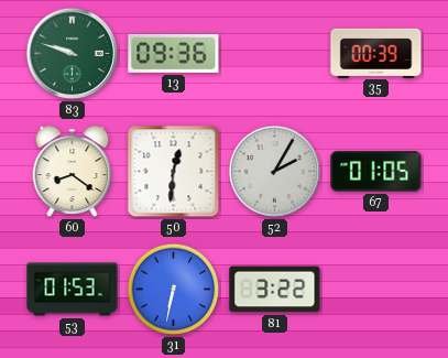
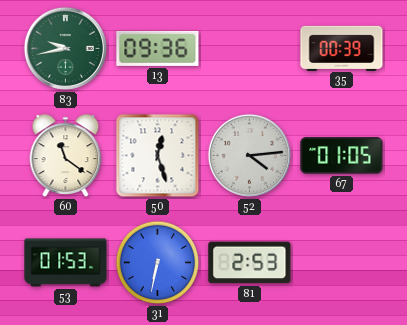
83: 9:48 -> 9:43
60: 8:21 -> 11:21
50: 12:31 -> 12:27
52: 2:05 -> 4:14
81: 3:22 -> 2:53
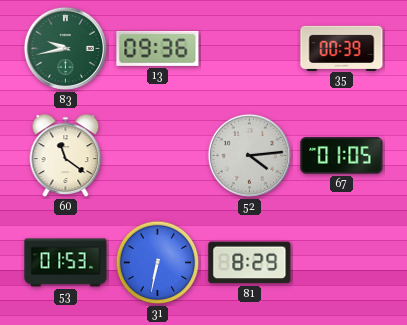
50: 12:27 -> none
81: 2:53 -> 8:29
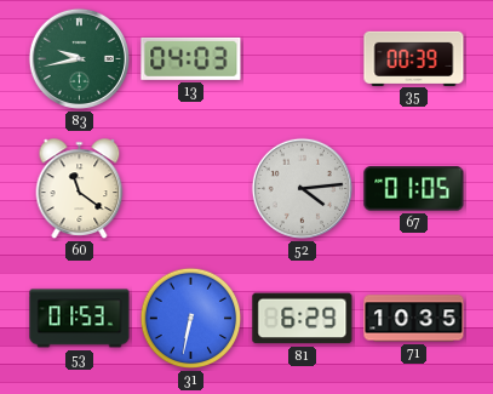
13: 09:36 -> 04:03
81: 8:29 -> 6:29
71: none -> 10:35
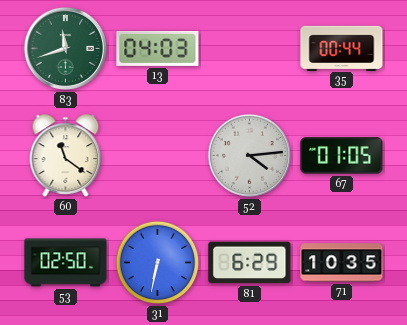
83: 9:43 -> 11:42
35: 00:39 -> 00:44
53: 01:53 -> 02:50
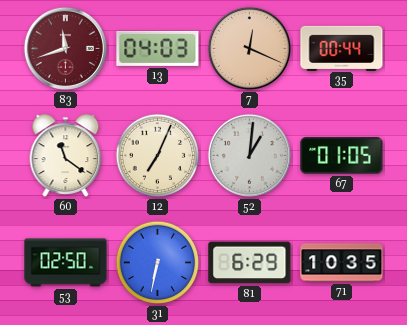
83 dial: green -> burgundy
7: none -> 12:19
12: none -> 7:04
52: 4:14 -> 1:01
